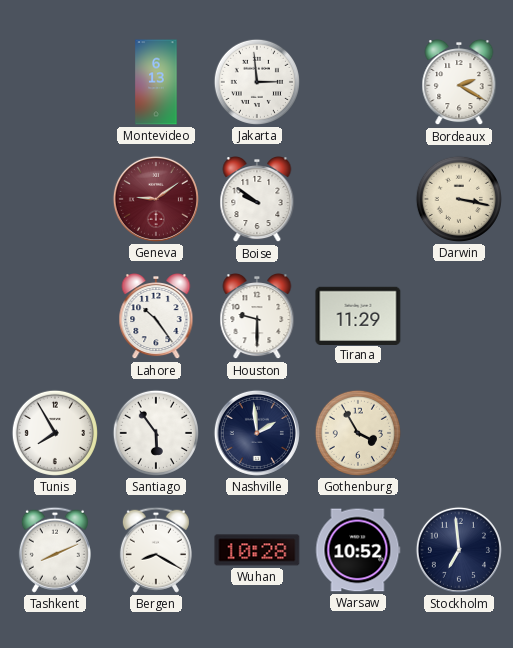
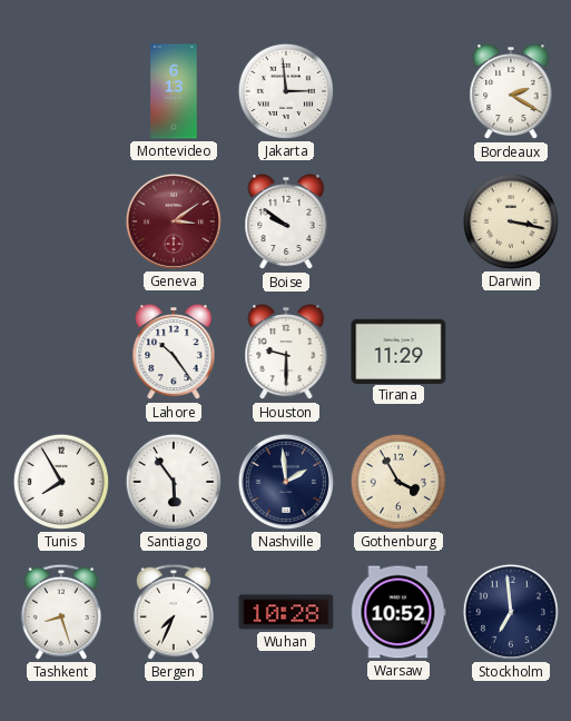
Geneva: 9:09 -> 3:09
Tashkent: 8:11 -> 8:27
Bergen: 8:20 -> 7:34
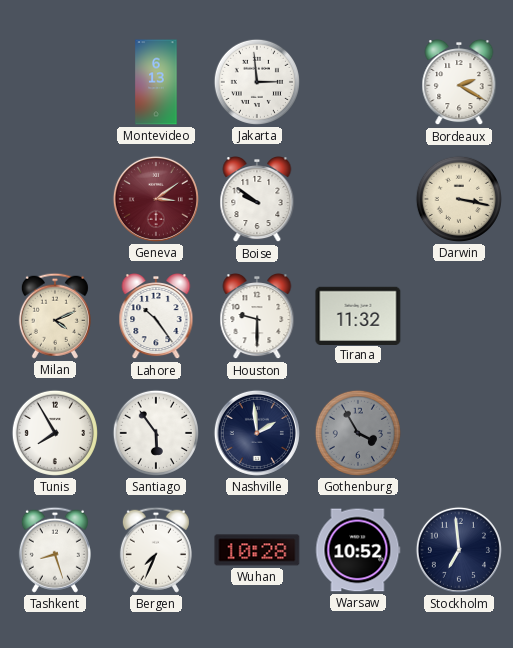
Milan: none -> 4:11
Tirana: 11:29 -> 11:32
Gothenburg dial: cream -> grey
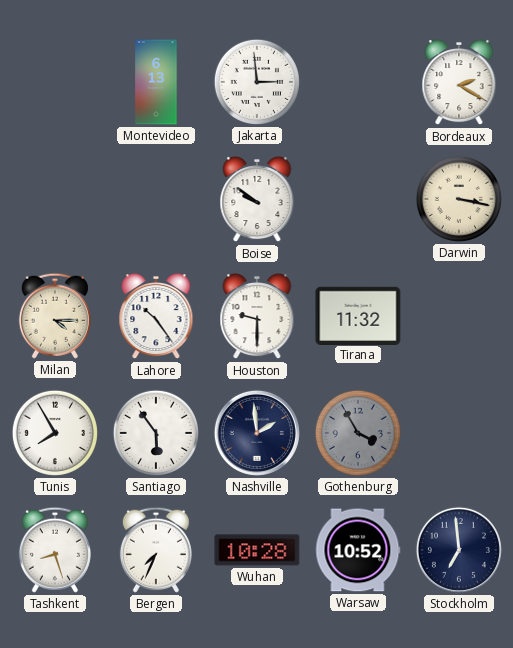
Geneva: 3:09 -> none
Milan: 4:11 -> 4:15
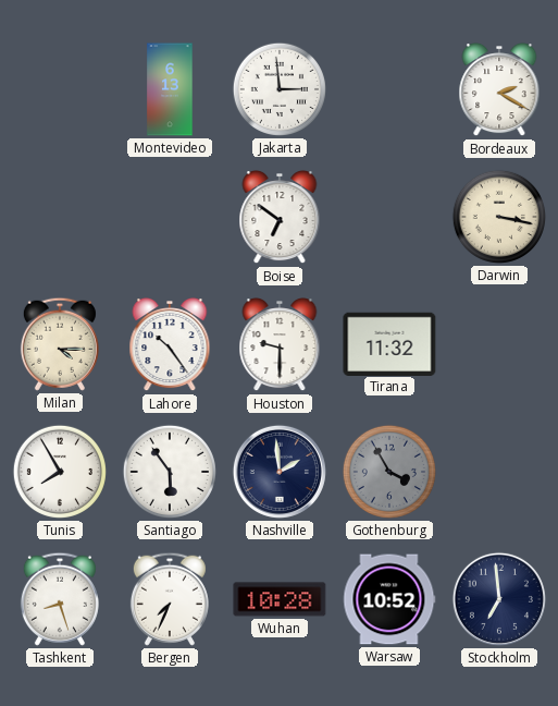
Boise: 9:51 -> 6:51
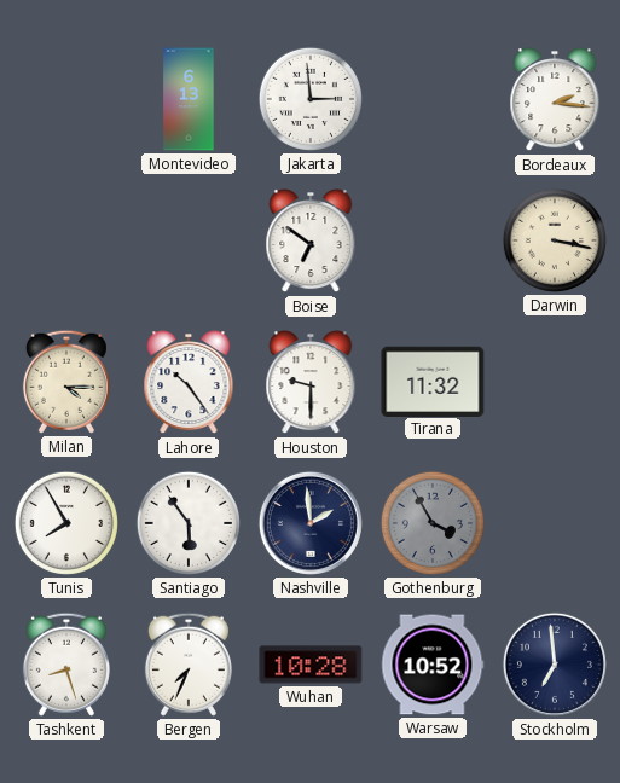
Bordeaux: 2:20 -> 2:16
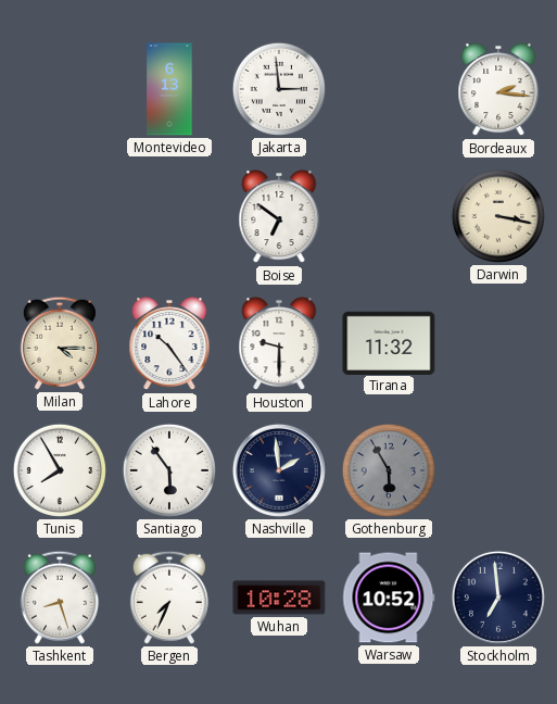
Gothenburg: 3:55 -> 5:55
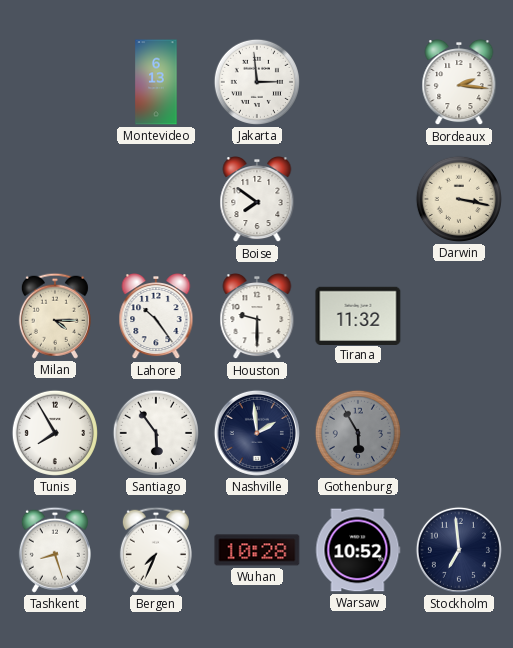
Boise: 6:51 -> 7:51
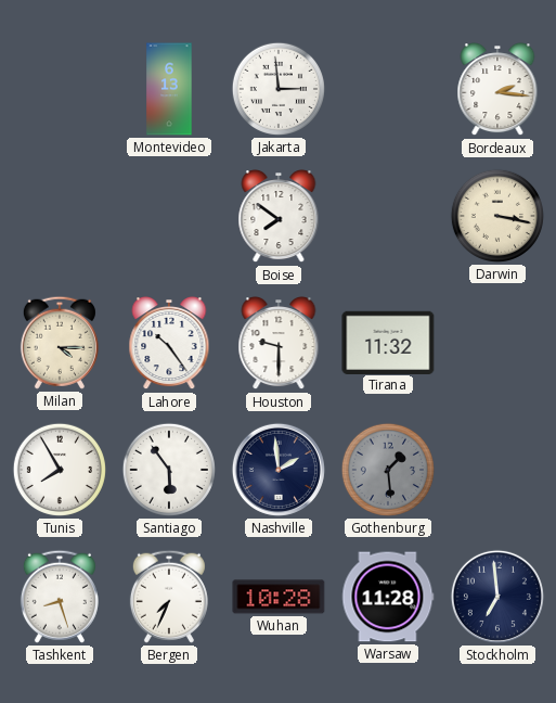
Gothenburg: 5:55 -> 1:29
Warsaw: 10:52 -> 11:28
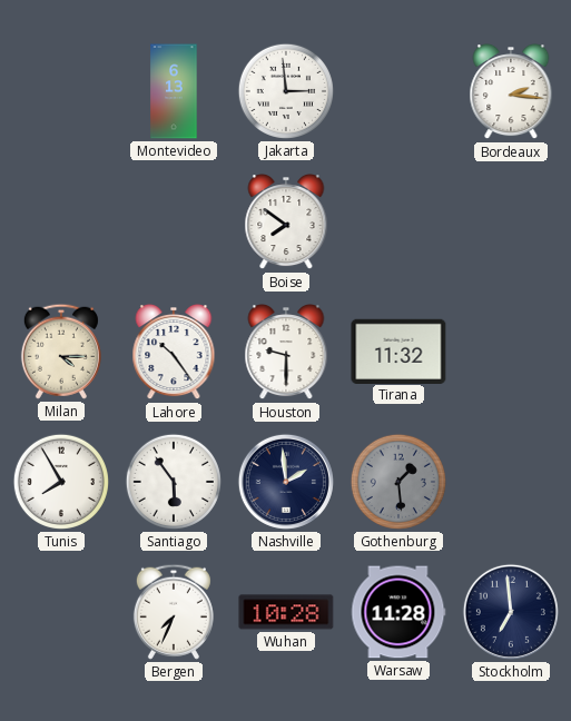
Darwin: 3:17 -> none
Tashkent: 8:27 -> none
